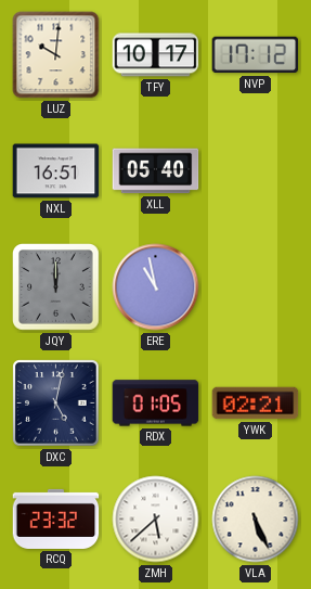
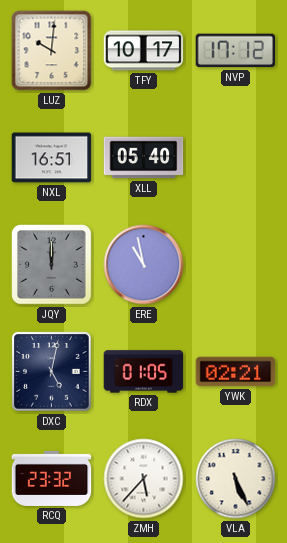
ZMH: 5:38 -> 5:37
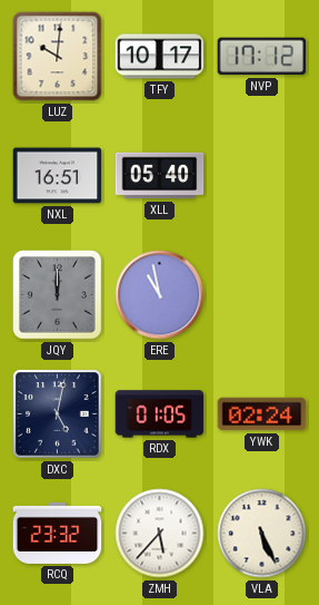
YWK: 02:21 -> 02:24
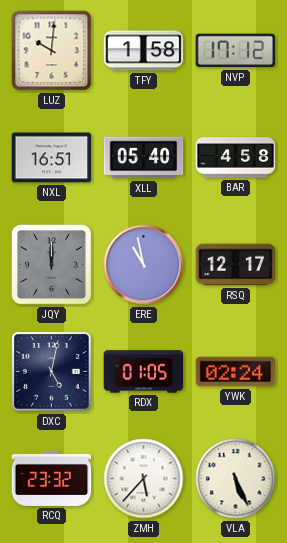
TFY: 10:17 -> 1:58
BAR: none -> 4:58
RSQ: none -> 12:17
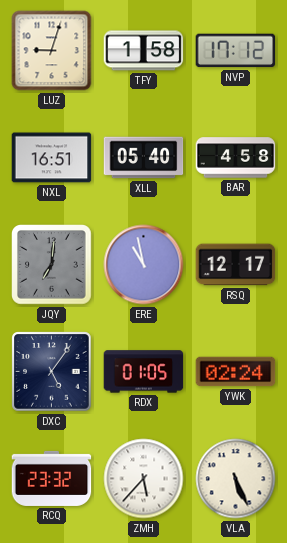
LUZ: 10:01 -> 9:03
JQY: 12:00 -> 7:01
DXC: 5:02 -> 5:06
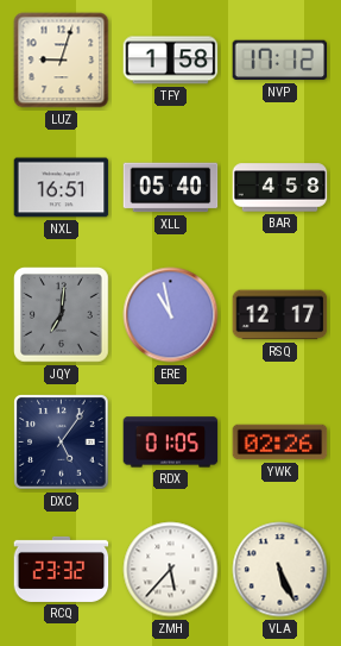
YWK: 02:24 -> 02:26
